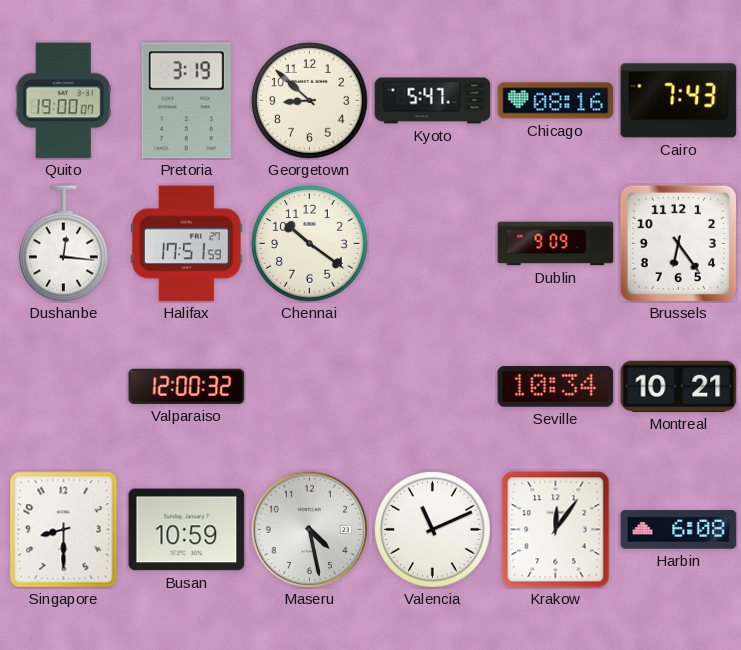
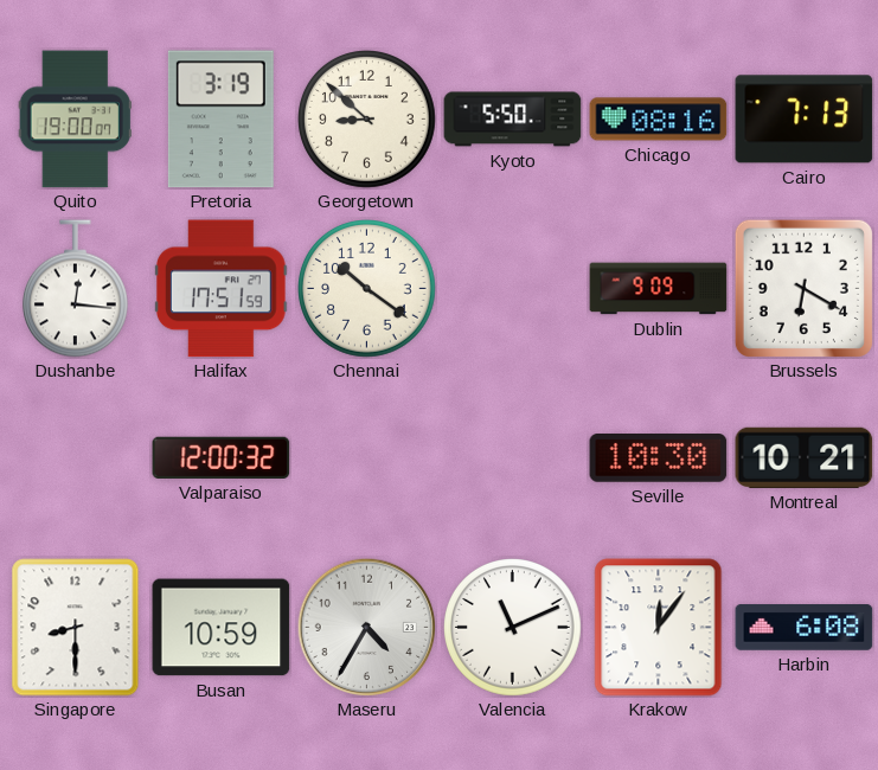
Kyoto: 5:47 -> 5:50
Cairo: 7:43 -> 7:13
Brussels: 6:24 -> 6:20
Seville: 10:34 -> 10:30
Maseru: 4:28 -> 4:35
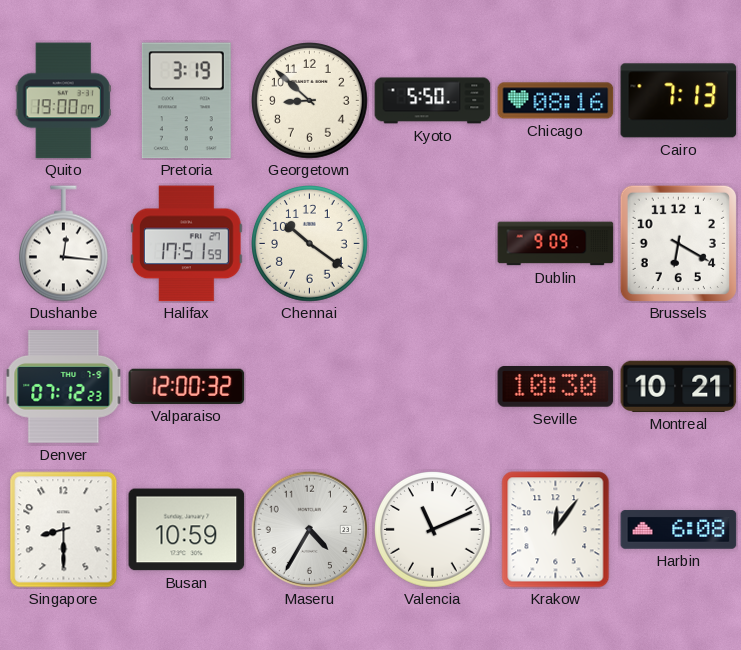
Denver: none -> 07:12
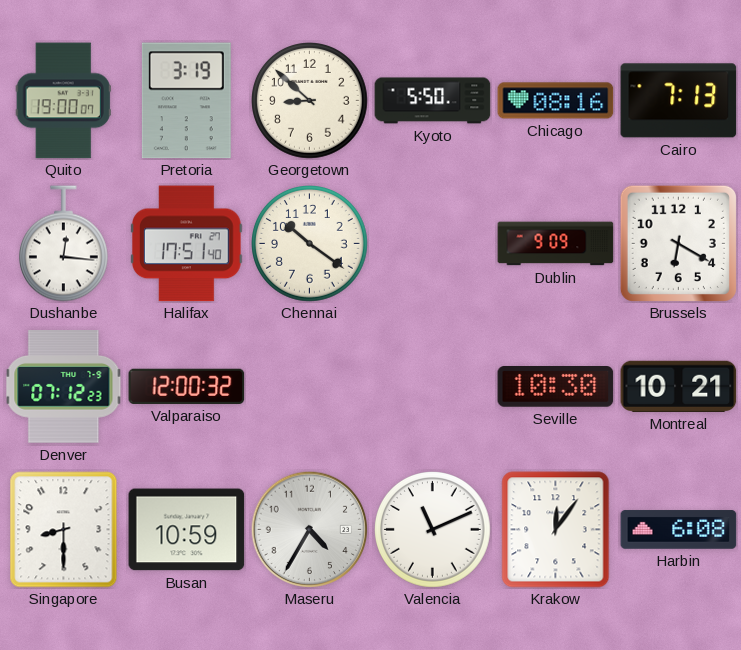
Halifax: 17:51:59 -> 17:51:40
